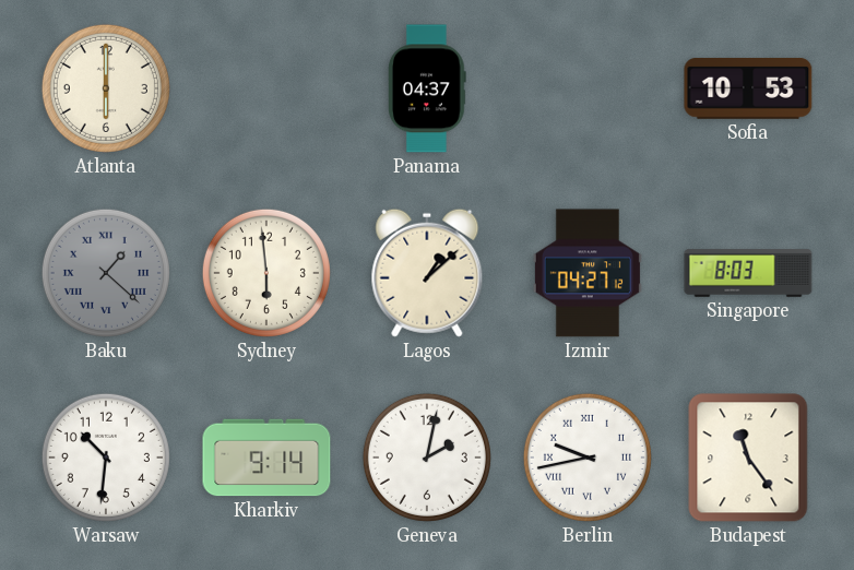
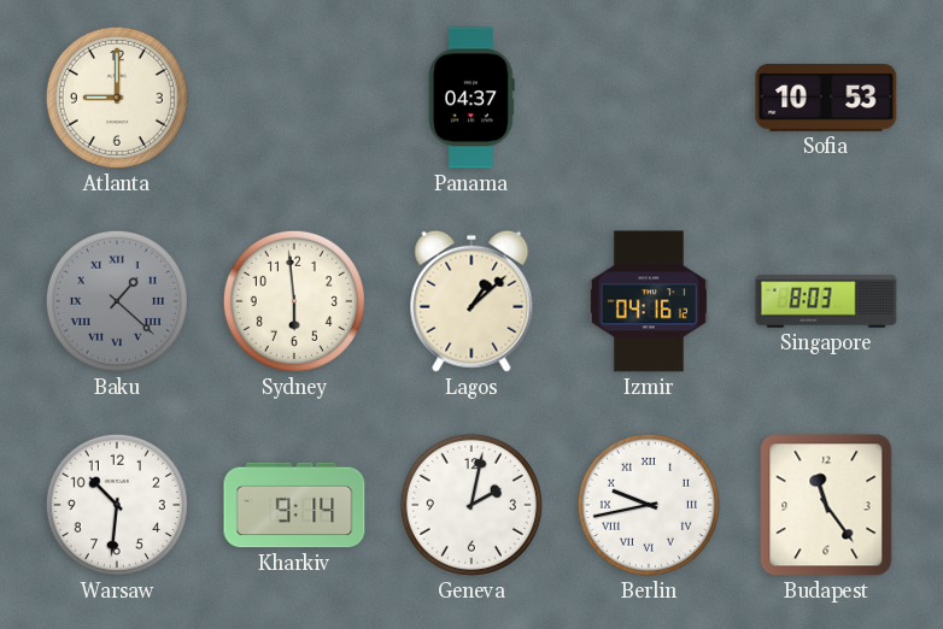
Atlanta: 6:00 -> 9:00
Izmir: 04:27 -> 04:16
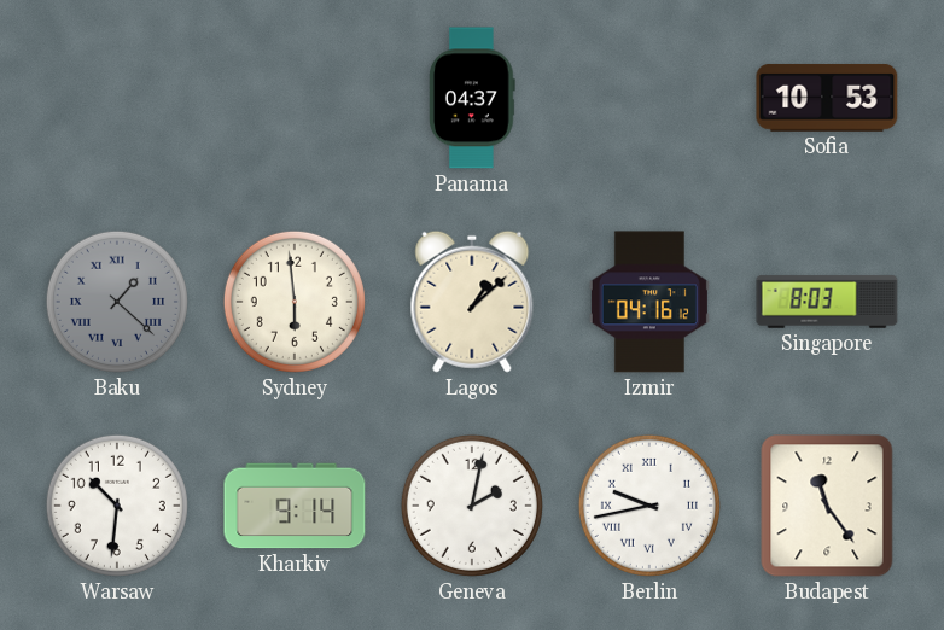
Atlanta: 9:00 -> none
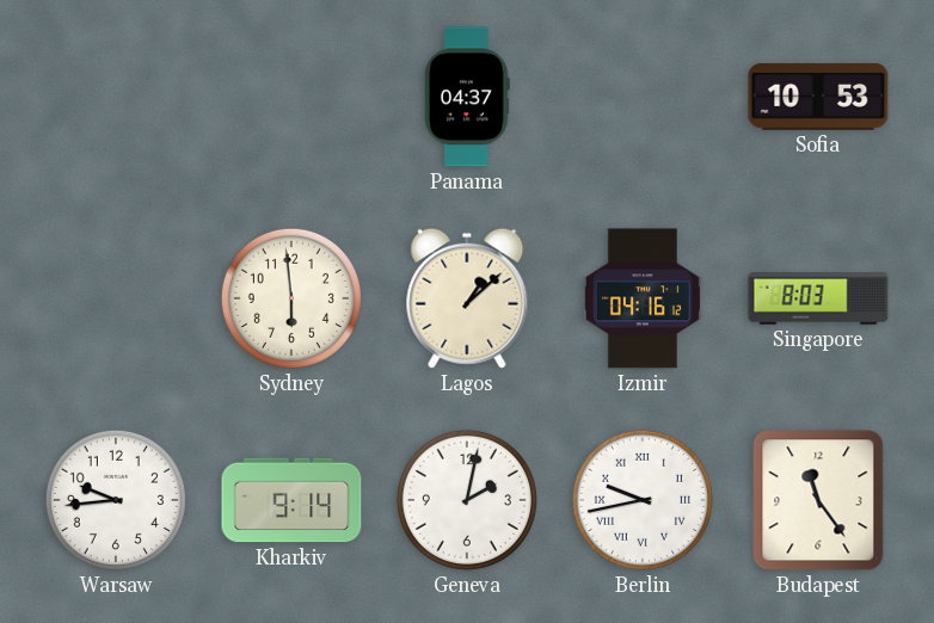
Baku: 1:22 -> none
Warsaw: 10:31 -> 9:44
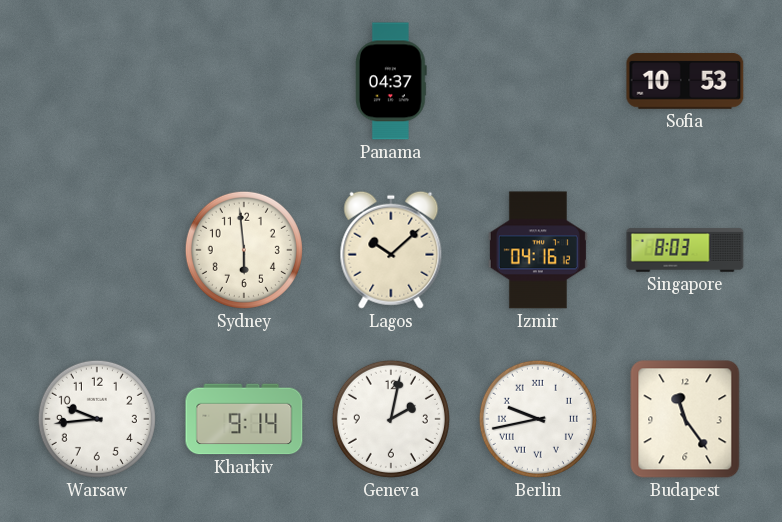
Lagos: 1:08 -> 10:08
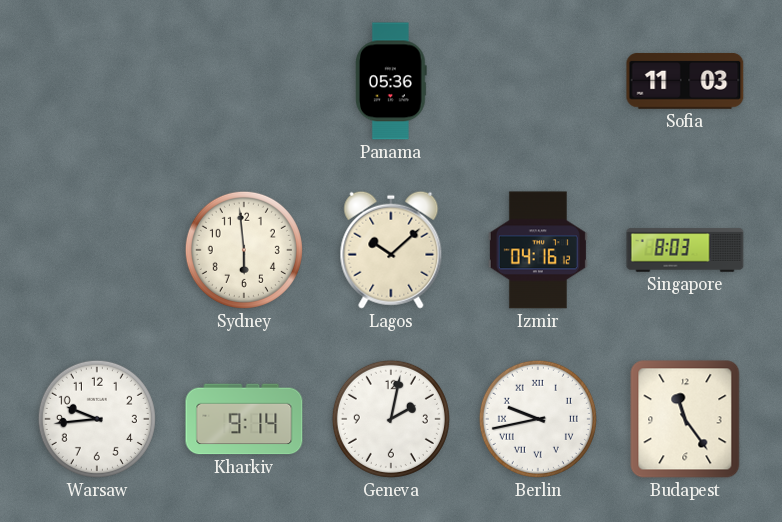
Panama: 04:37 -> 05:36
Sofia: 10:53 -> 11:03
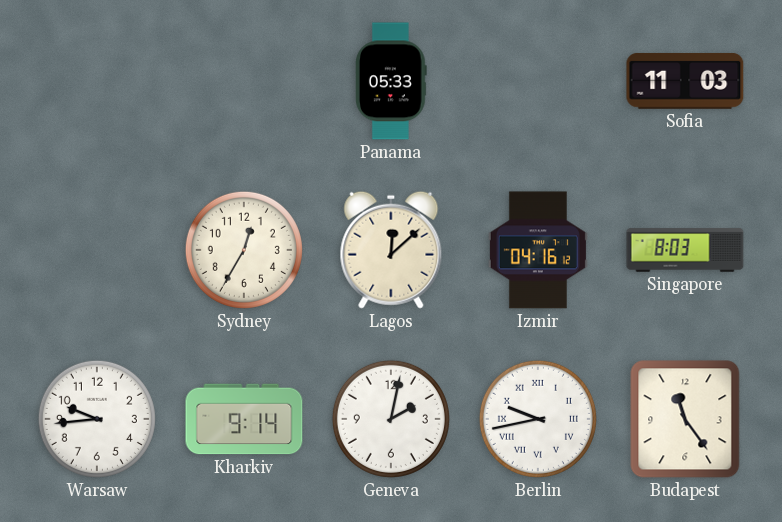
Panama: 05:36 -> 05:33
Sydney: 5:59 -> 12:35
Lagos: 10:08 -> 12:08
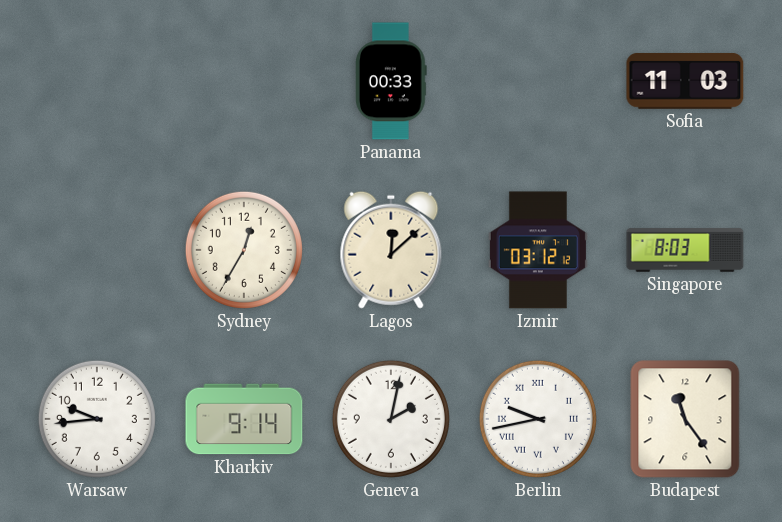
Panama: 05:33 -> 00:33
Izmir: 04:16 -> 03:12
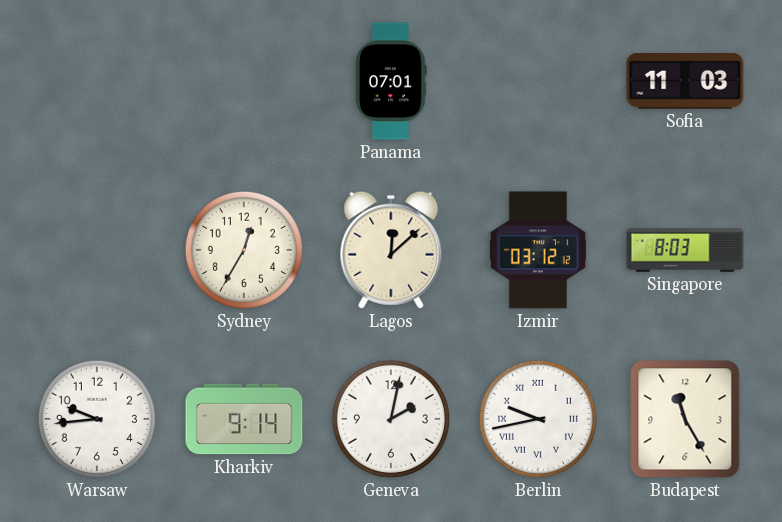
Panama: 00:33 -> 07:01
Budapest: 11:24 -> 11:25
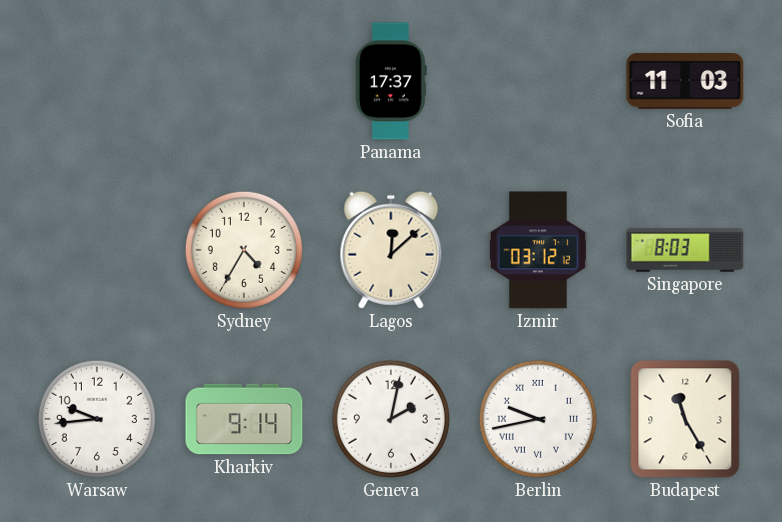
Panama: 07:01 -> 17:37
Sydney: 12:35 -> 4:35
